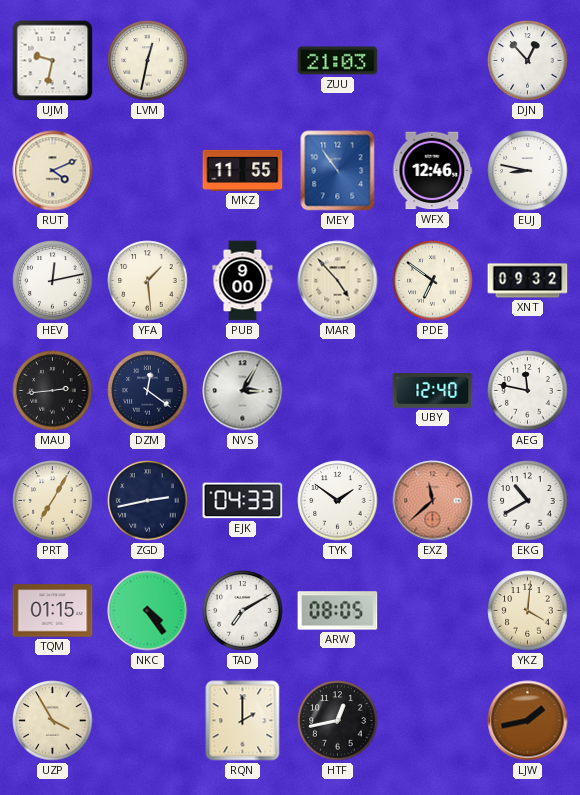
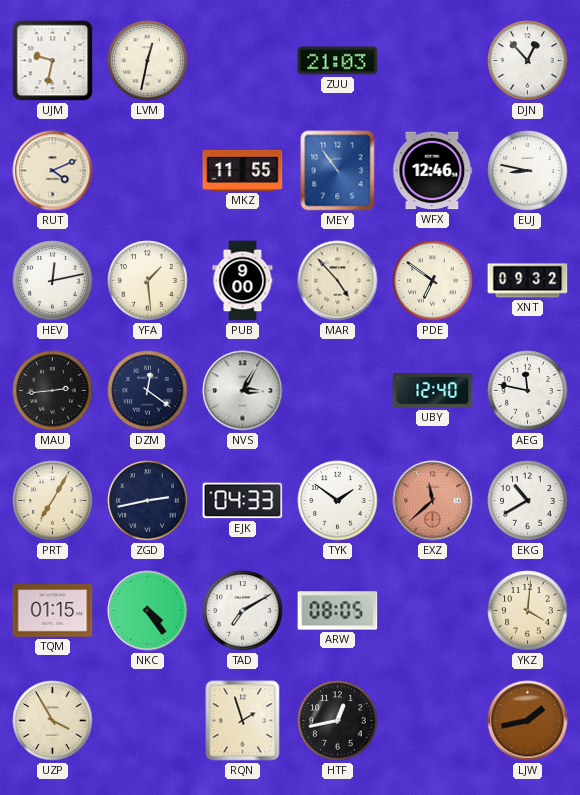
RQN: 2:00 -> 1:57
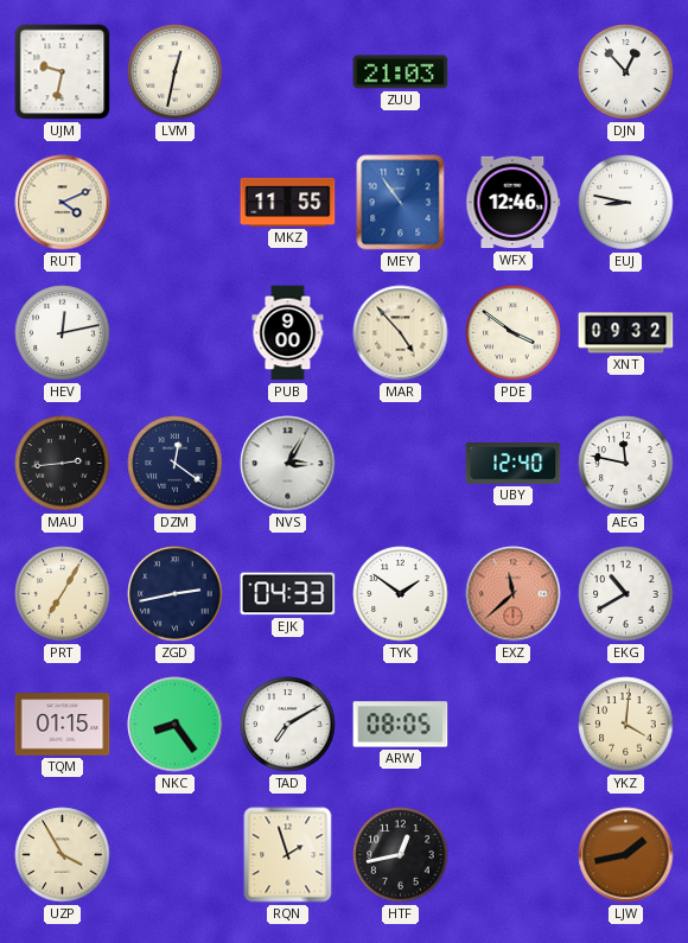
YFA: 1:29 -> none
PDE: 6:51 -> 3:51
NKC: 4:24 -> 8:24
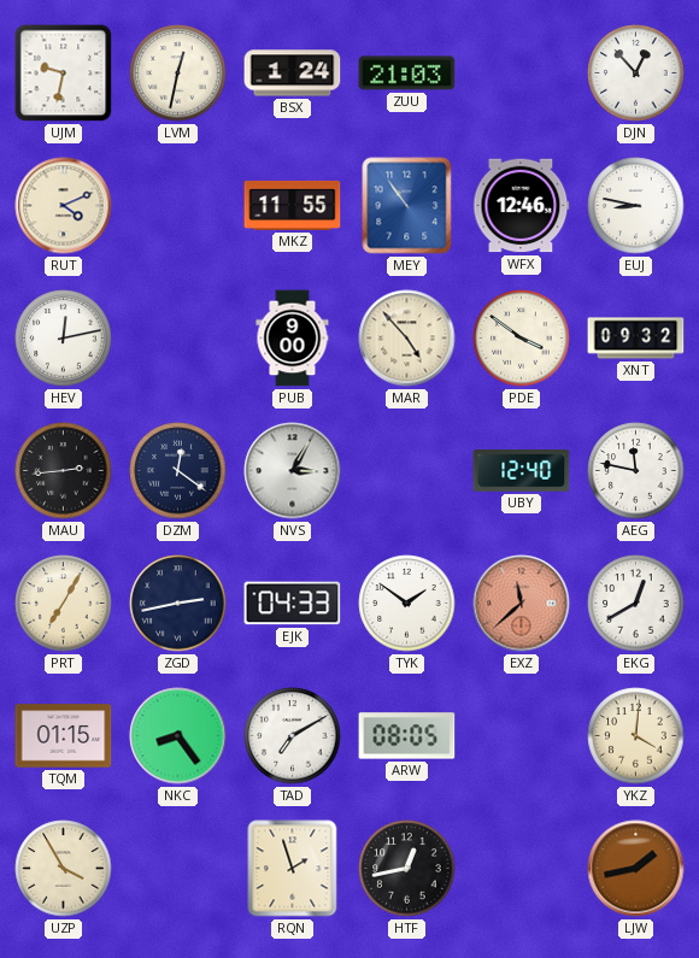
BSX: none -> 1:24
EKG: 10:40 -> 12:40
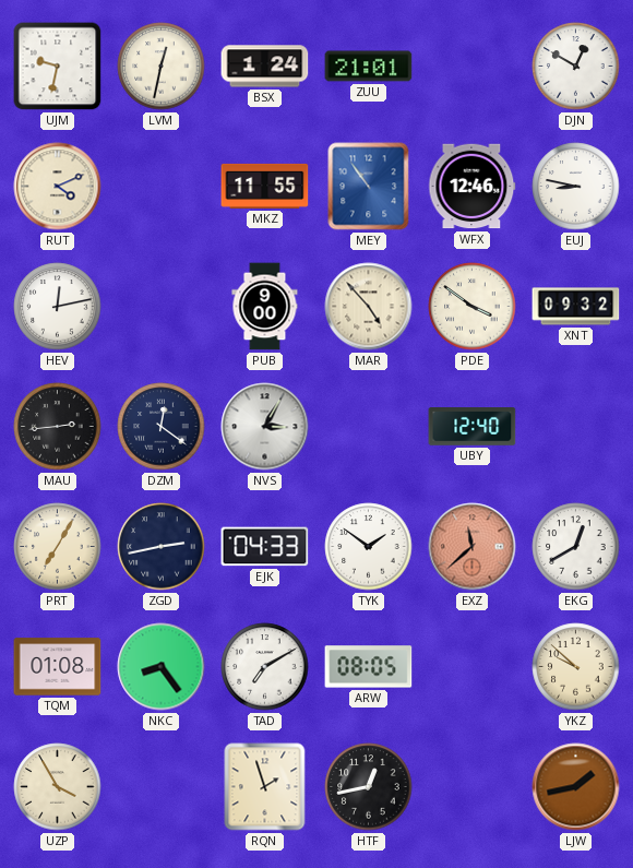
ZUU: 21:03 -> 21:01
DJN: 12:53 -> 12:50
AEG: 11:47 -> none
TQM: 01:15 -> 01:08
YKZ: 4:01 -> 9:52
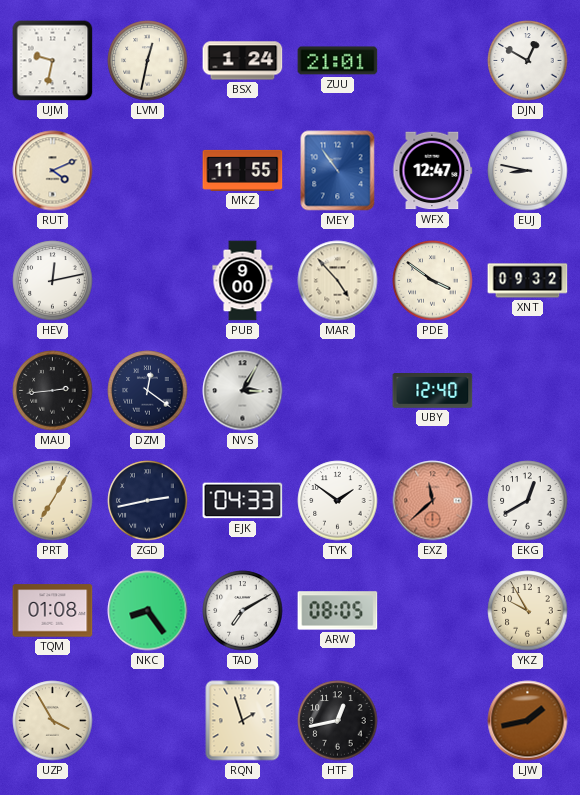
WFX: 12:46 -> 12:47
YKZ: 9:52 -> 9:55
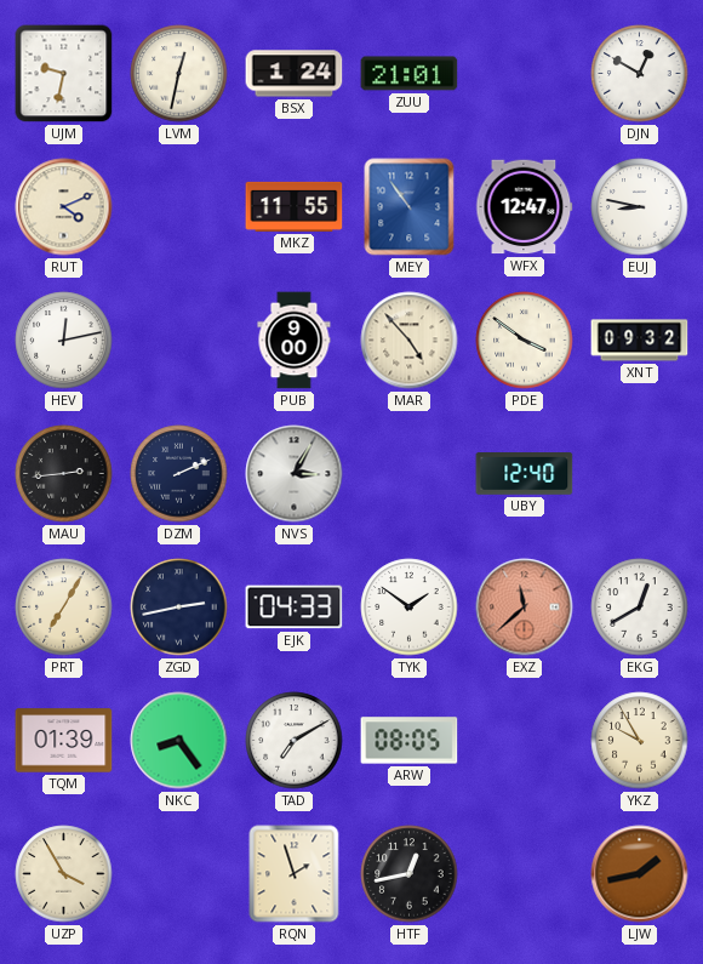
DZM: 12:21 -> 2:11
TQM: 01:08 -> 01:39
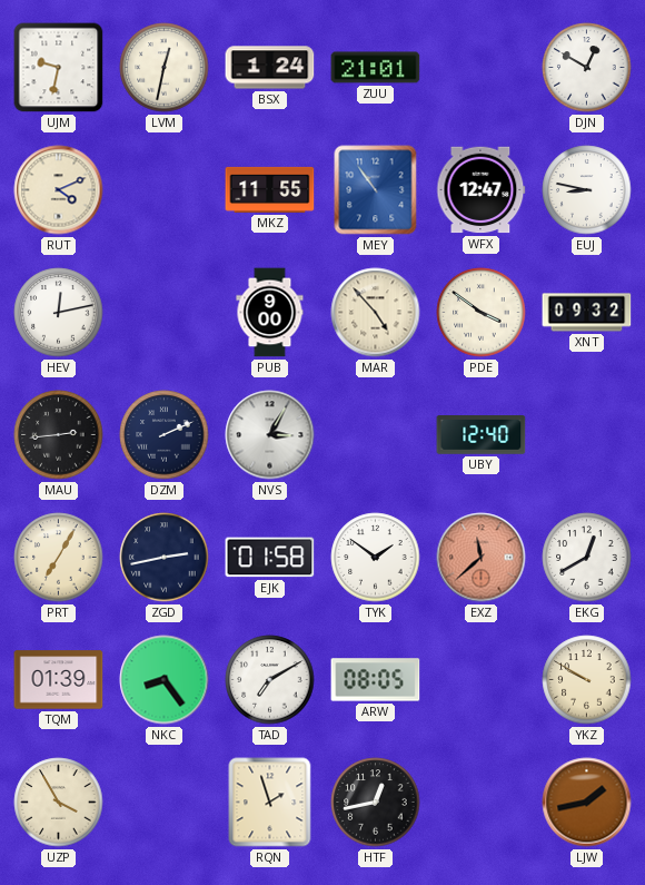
EJK: 04:33 -> 01:58
YKZ: 9:55 -> 9:50
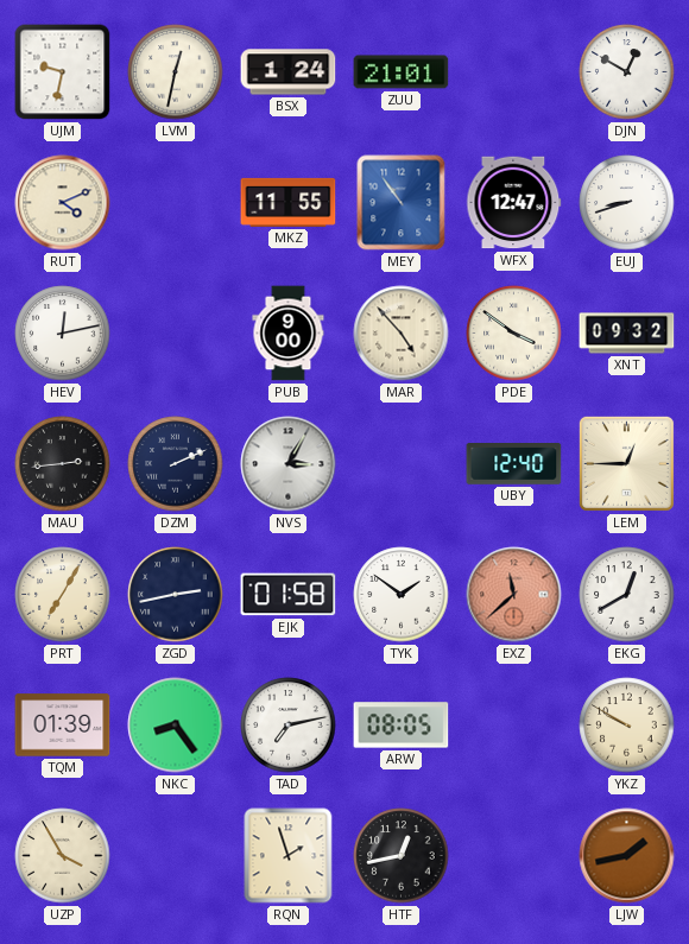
EUJ: 8:47 -> 8:42
LEM: none -> 12:45
TAD: 7:10 -> 7:13
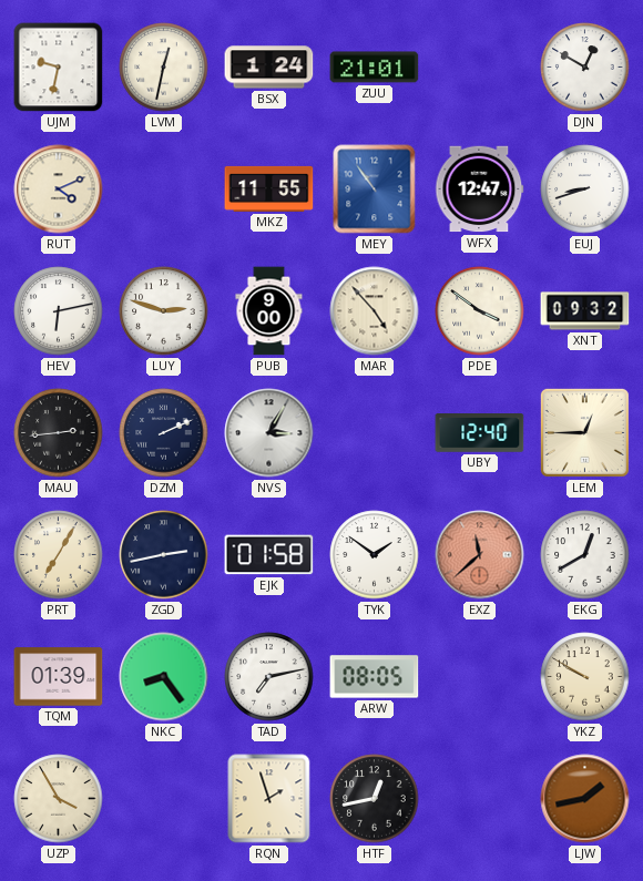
HEV: 12:13 -> 6:13
LUY: none -> 2:48
